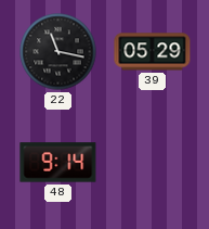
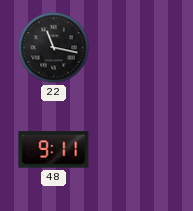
39: 05:29 -> none
48: 9:14 -> 9:11
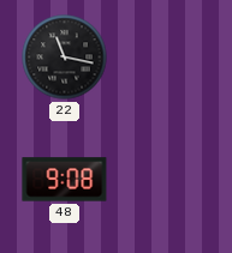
48: 9:11 -> 9:08
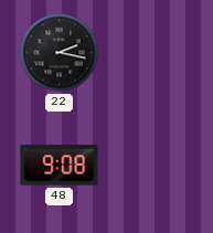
22: 11:17 -> 2:17
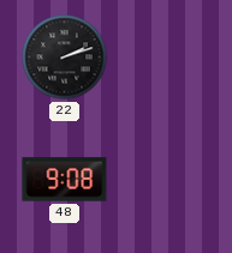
22: 2:17 -> 2:12
